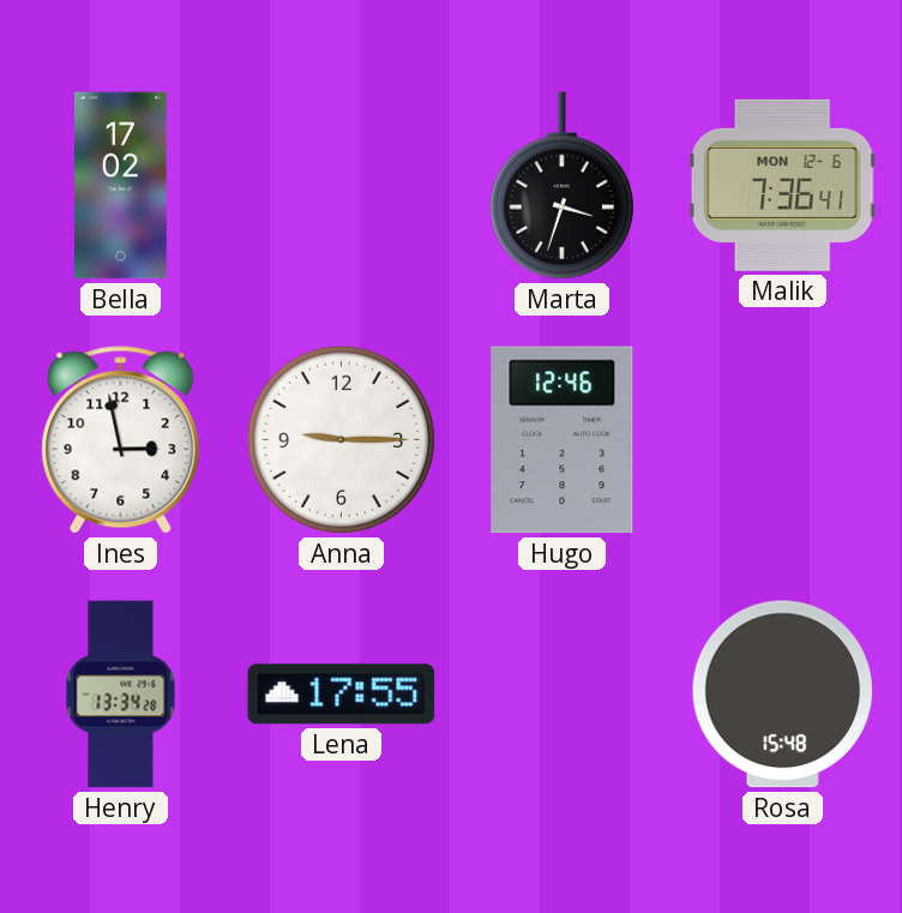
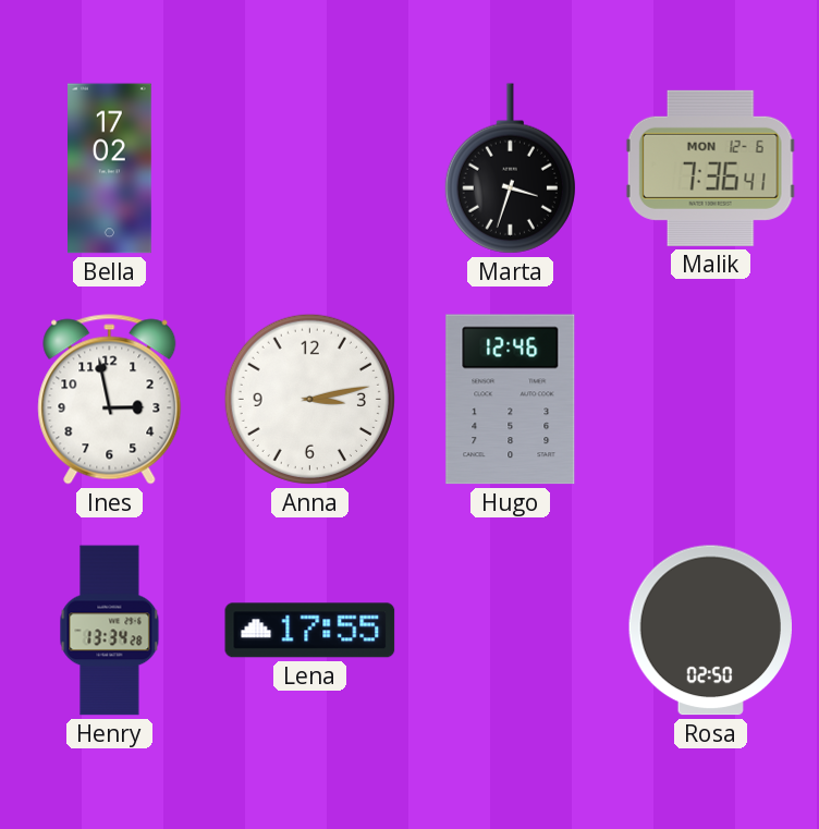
Anna: 9:15 -> 3:13
Rosa: 15:48 -> 02:50
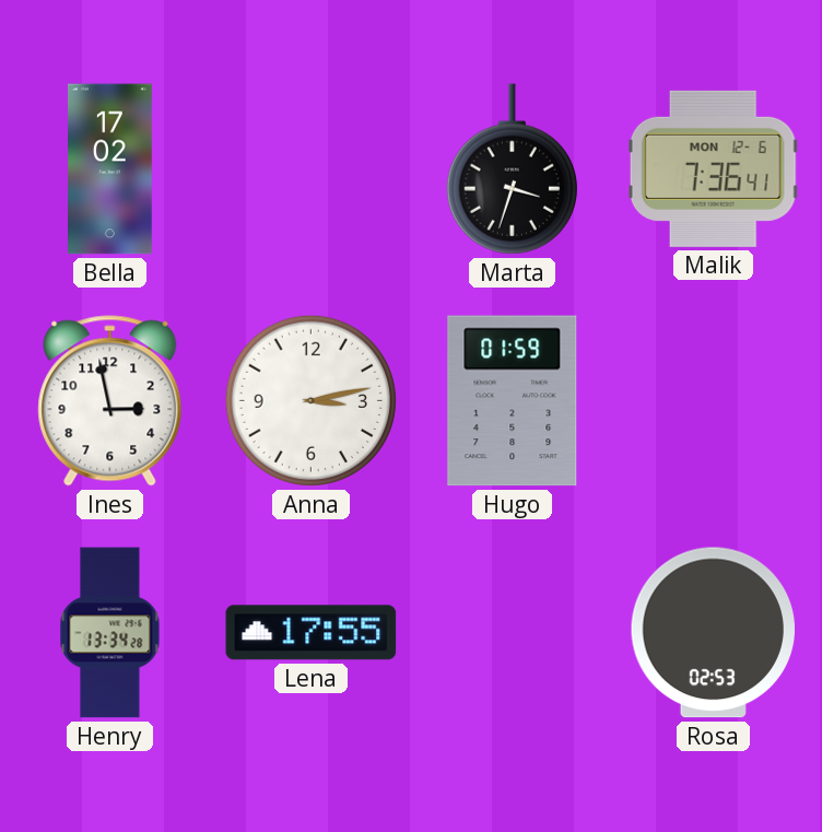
Hugo: 12:46 -> 01:59
Rosa: 02:50 -> 02:53
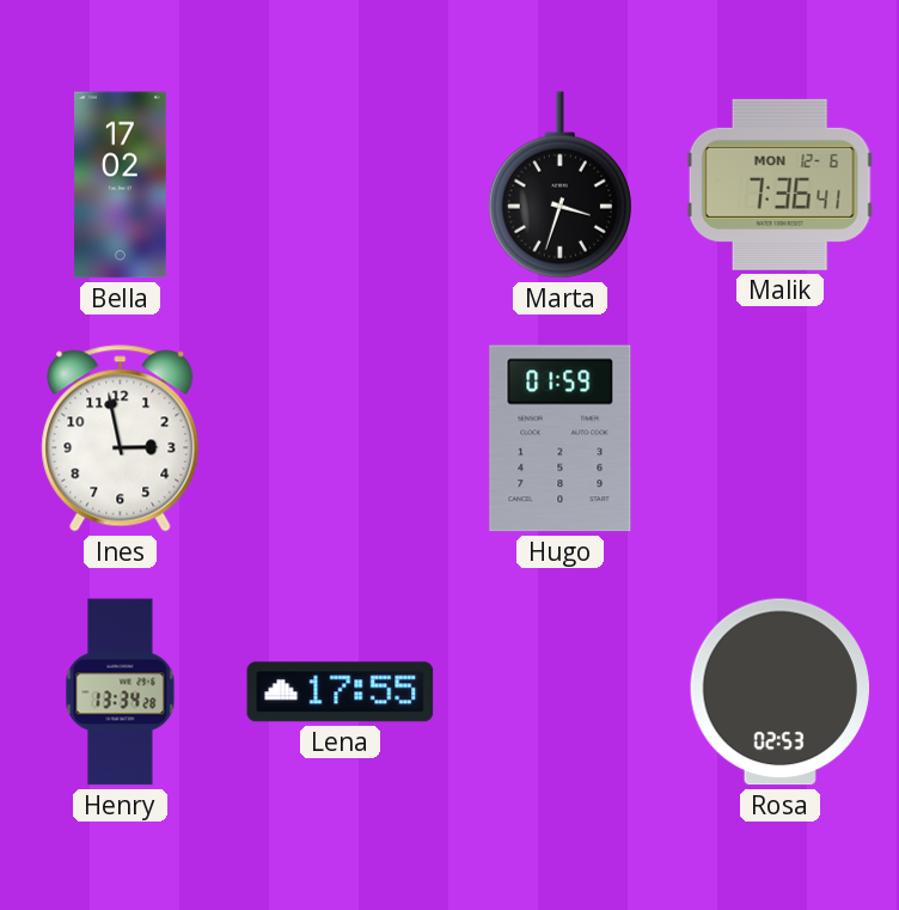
Anna: 3:13 -> none
